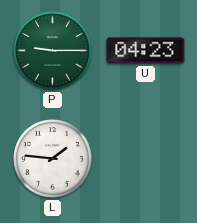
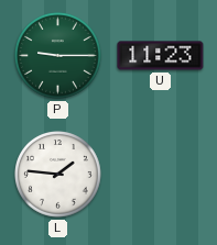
U: 04:23 -> 11:23
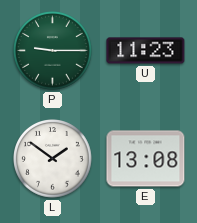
L: 1:46 -> 1:51
E: none -> 13:08
